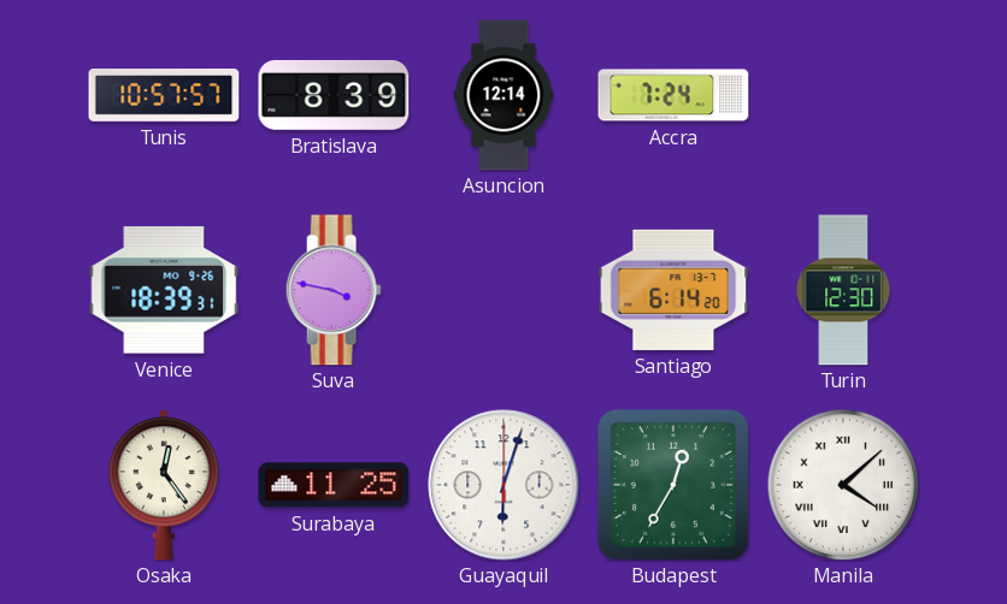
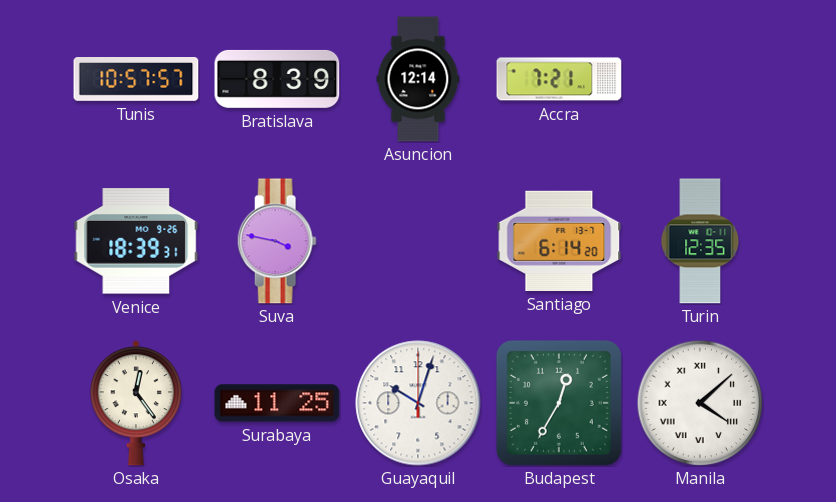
Accra: 7:24 -> 7:21
Turin: 12:30 -> 12:35
Guayaquil: 6:03 -> 10:03
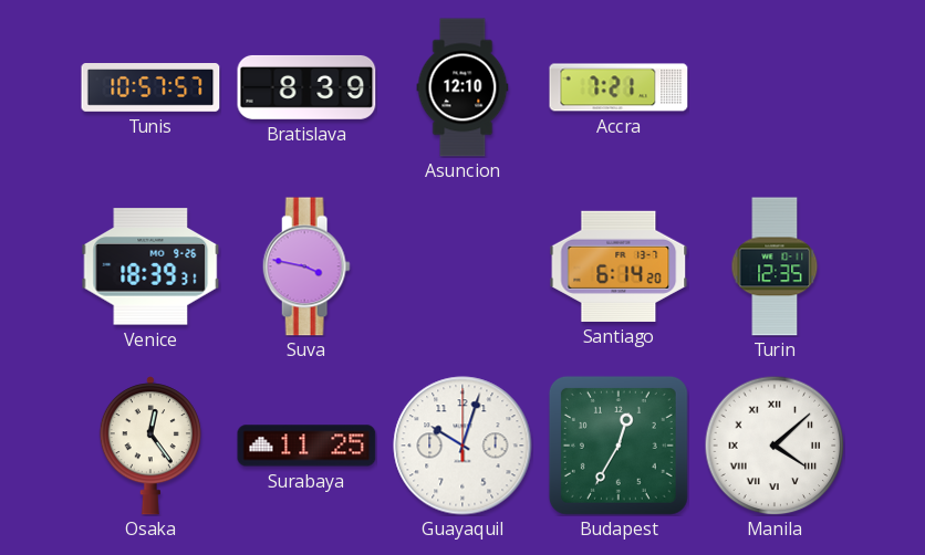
Asuncion: 12:14 -> 12:10
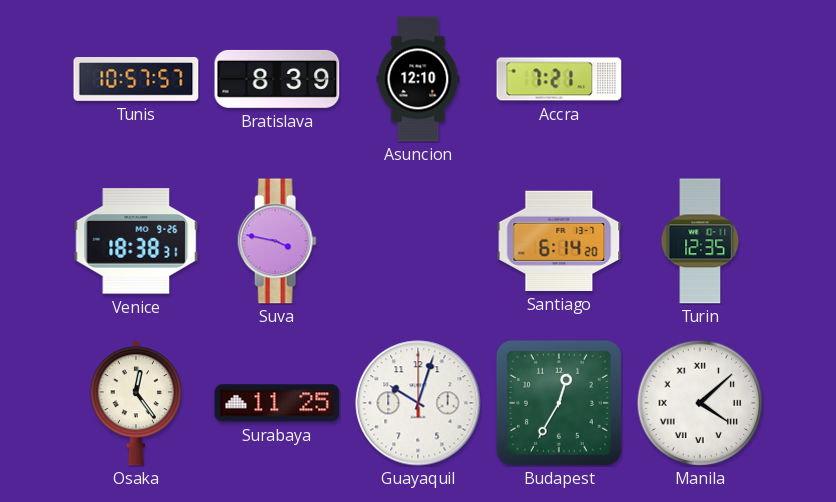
Venice: 18:39 -> 18:38
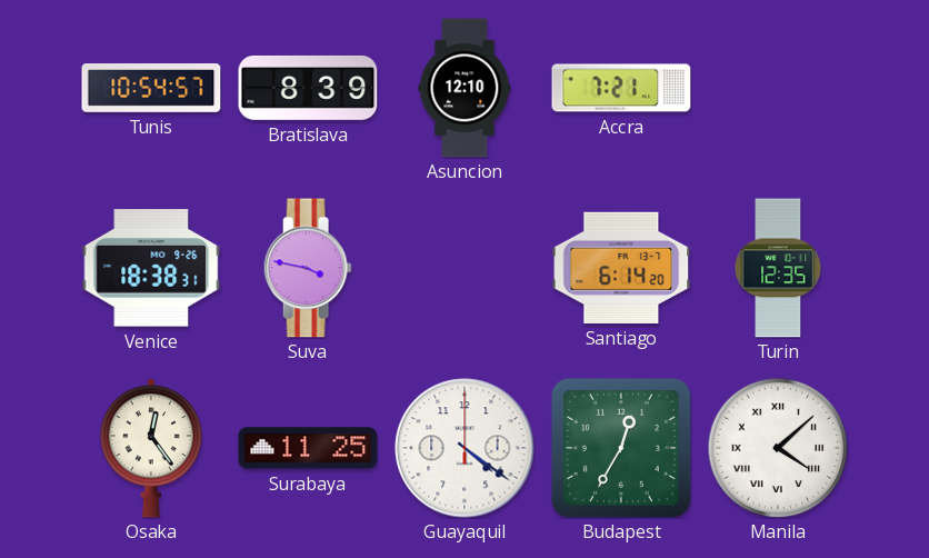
Tunis: 10:57 -> 10:54
Guayaquil: 10:03 -> 4:21
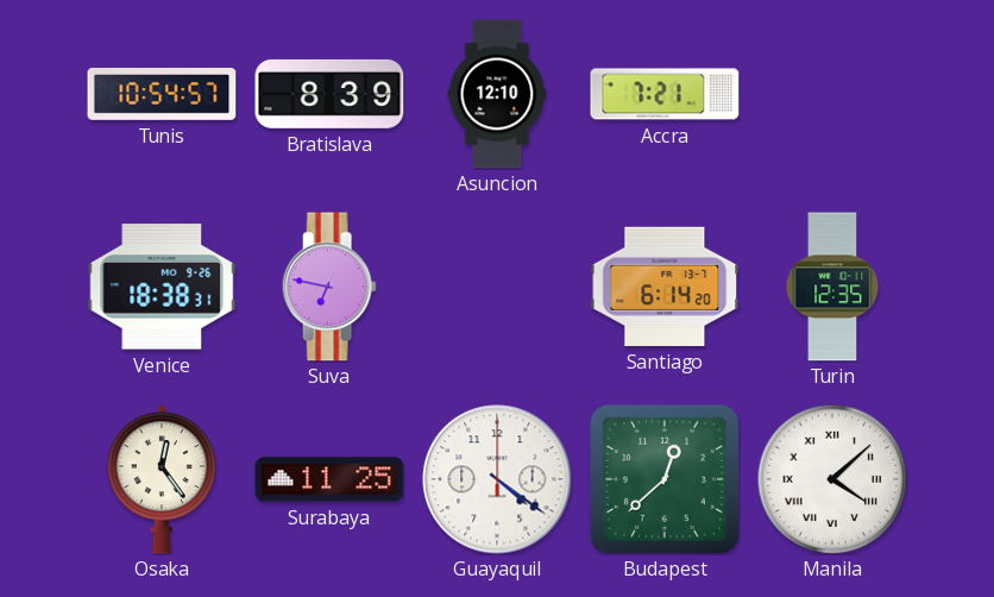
Suva: 3:47 -> 6:47
Budapest: 12:35 -> 12:38
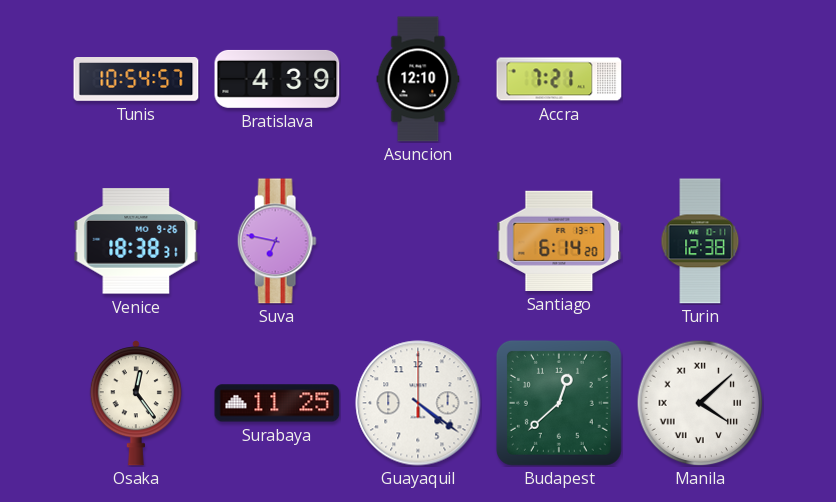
Bratislava: 8:39 -> 4:39
Turin: 12:35 -> 12:38
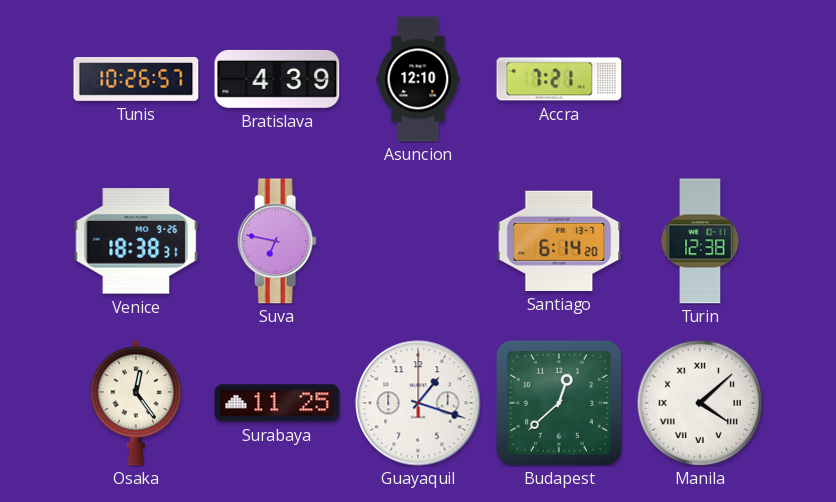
Tunis: 10:54 -> 10:26
Guayaquil: 4:21 -> 1:18
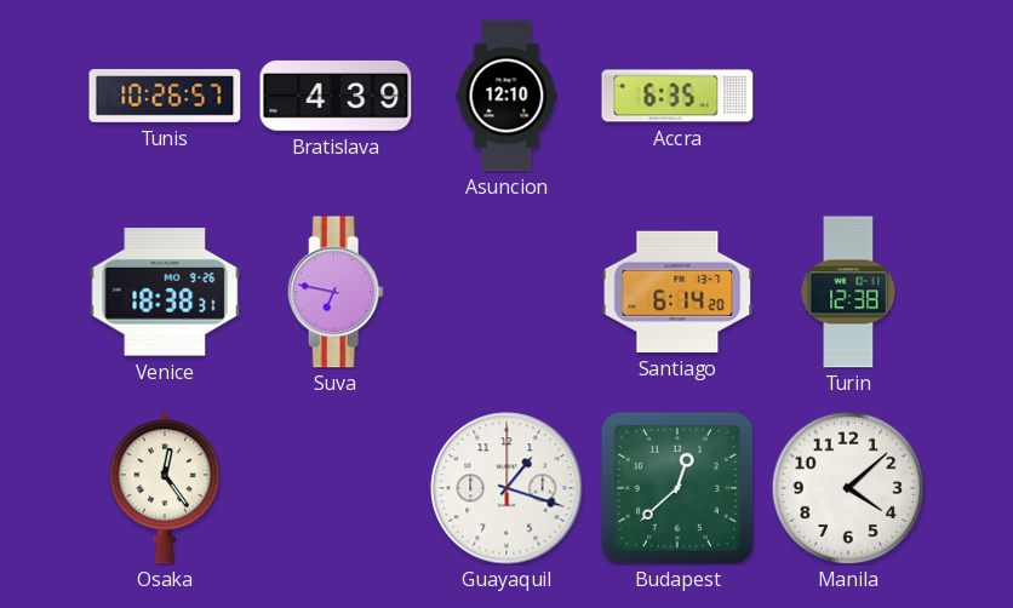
Accra: 7:21 -> 6:35
Surabaya: 11:25 -> none
Manila numerals: Roman -> Arabic
